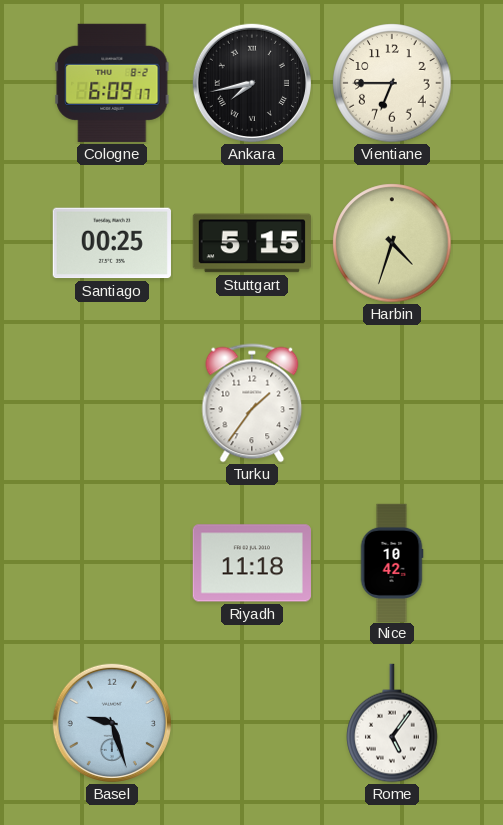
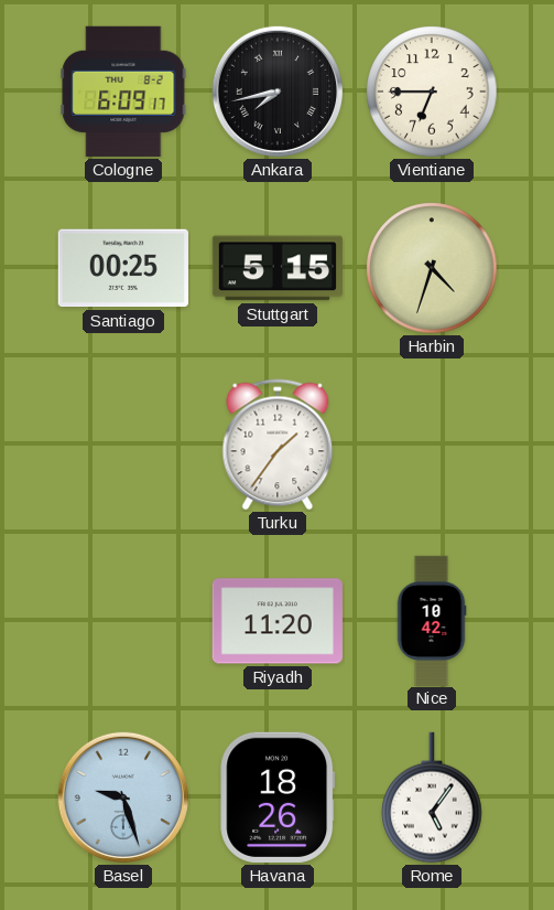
Riyadh: 11:18 -> 11:20
Havana: none -> 18:26
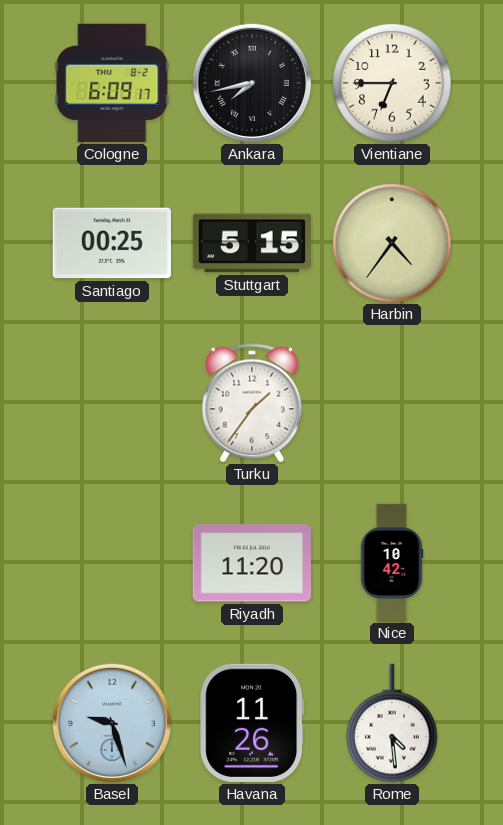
Harbin: 4:33 -> 4:36
Havana: 18:26 -> 11:26
Rome: 5:06 -> 4:29
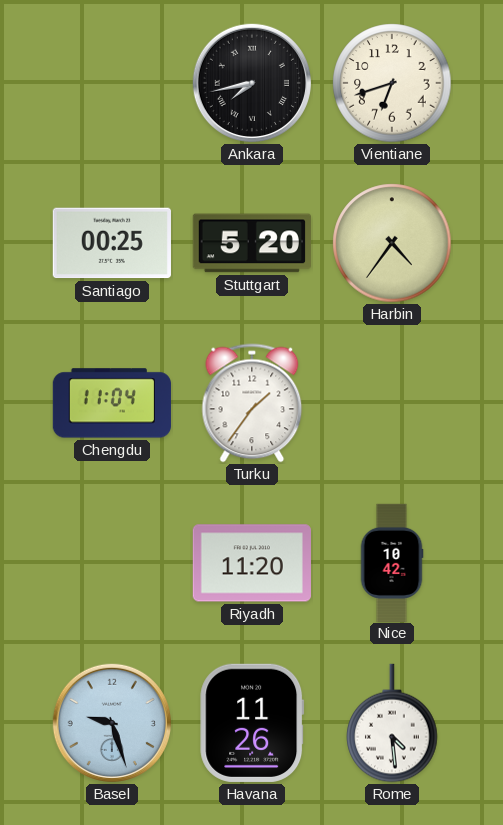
Cologne: 6:09 -> none
Vientiane: 6:45 -> 6:42
Stuttgart: 5:15 -> 5:20
Chengdu: none -> 11:04
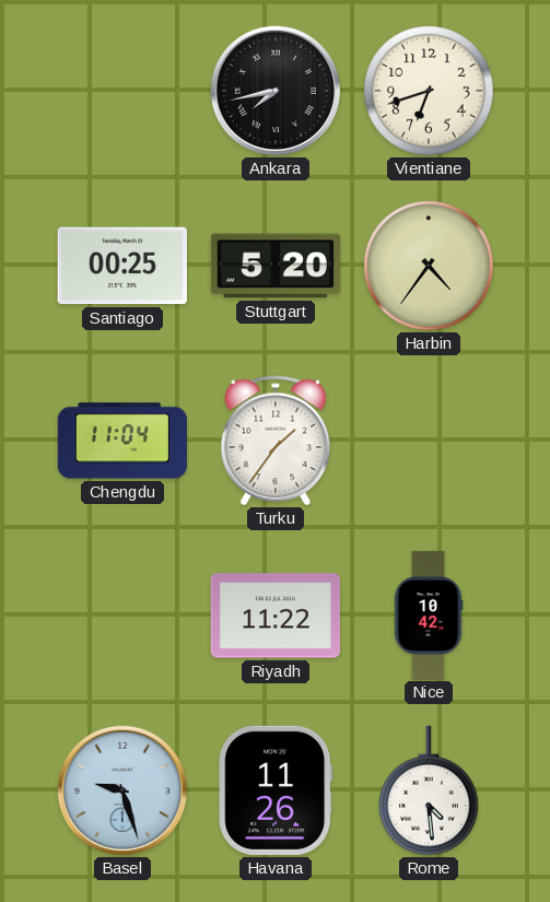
Riyadh: 11:20 -> 11:22
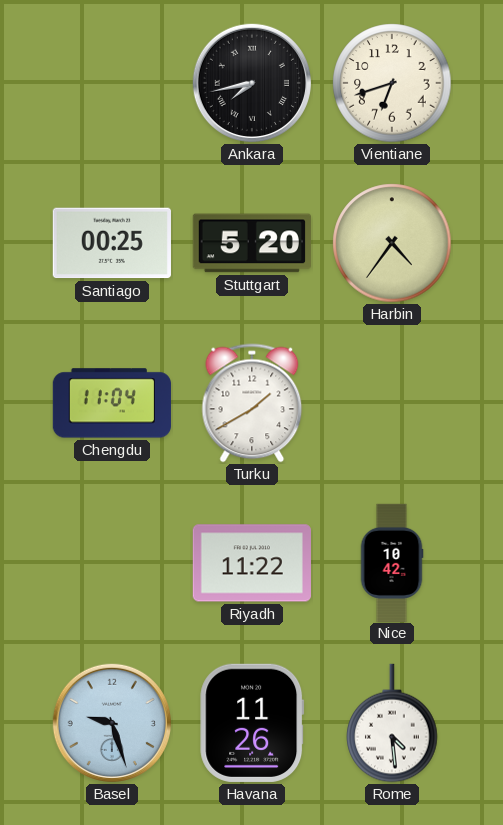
Turku: 1:36 -> 1:40
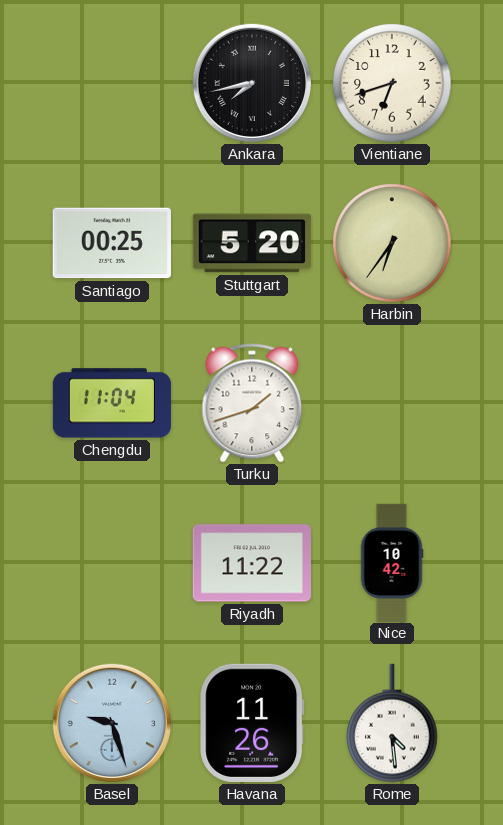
Harbin: 4:36 -> 6:36
Turku: 1:40 -> 1:42
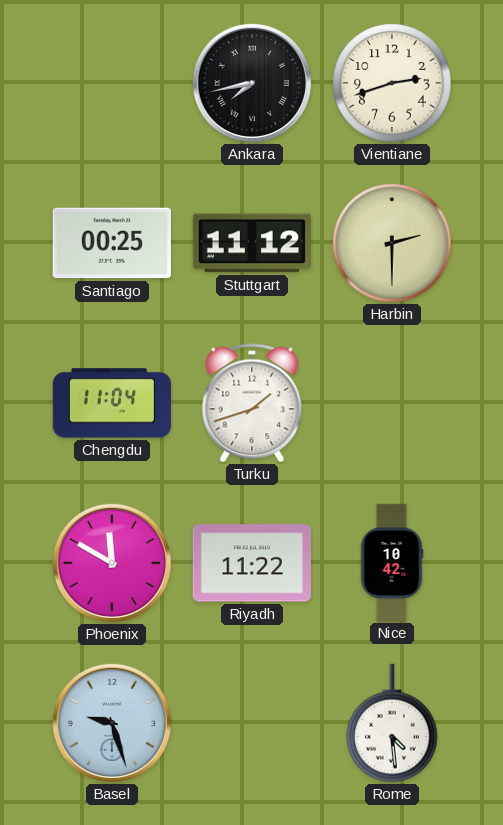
Vientiane: 6:42 -> 2:42
Stuttgart: 5:20 -> 11:12
Harbin: 6:36 -> 2:30
Phoenix: none -> 11:50
Havana: 11:26 -> none
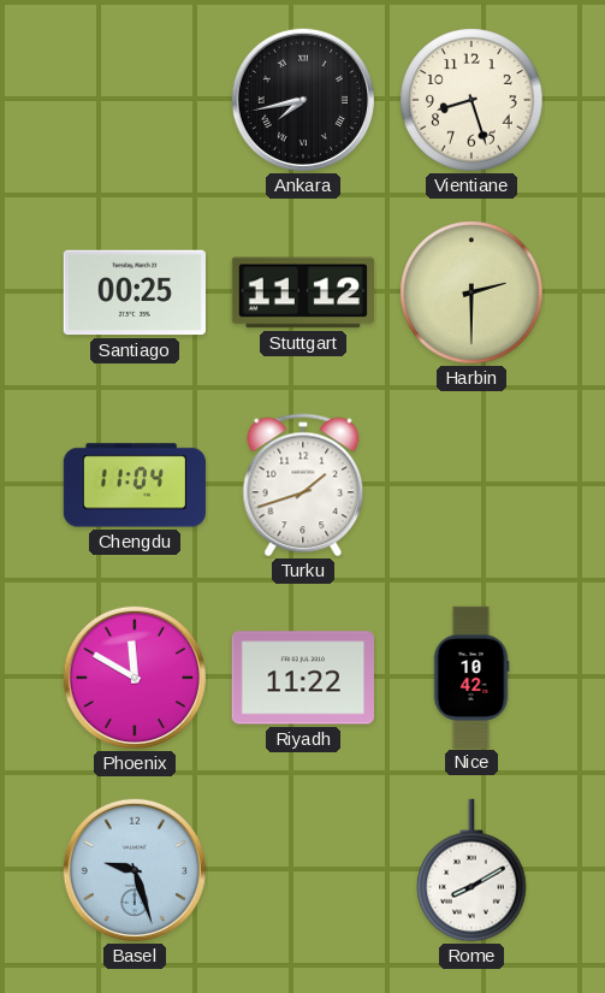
Vientiane: 2:42 -> 8:27
Rome: 4:29 -> 8:10
